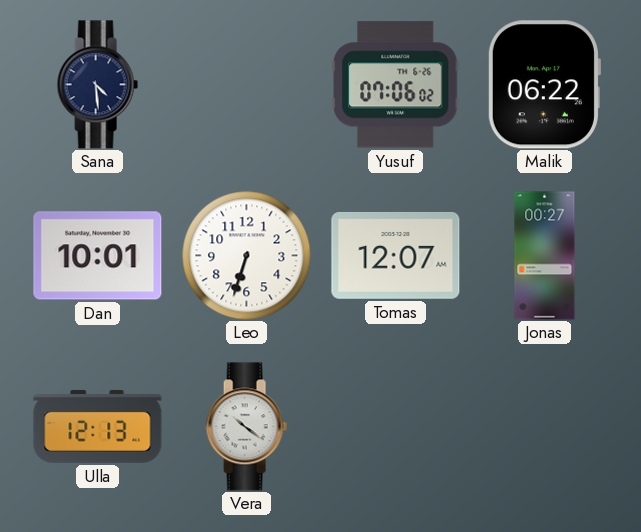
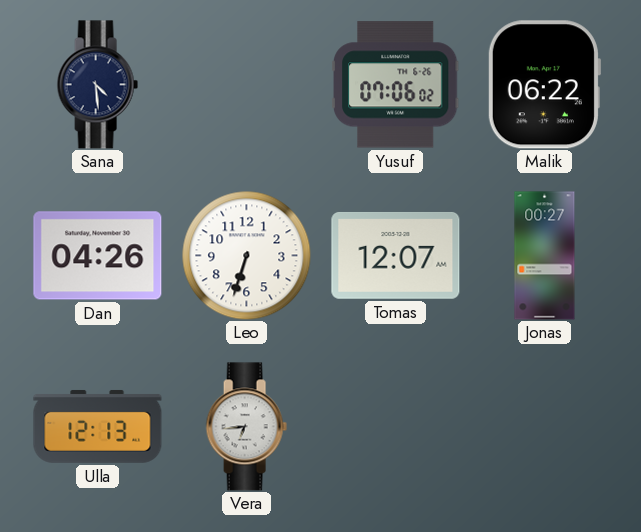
Dan: 10:01 -> 04:26
Vera: 10:21 -> 6:44
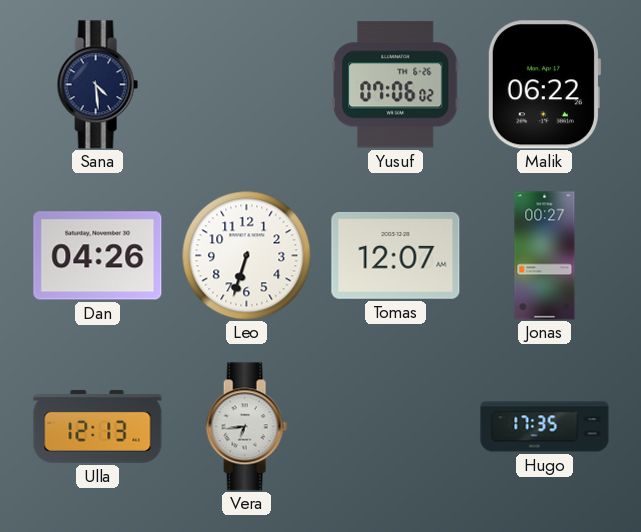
Hugo: none -> 17:35
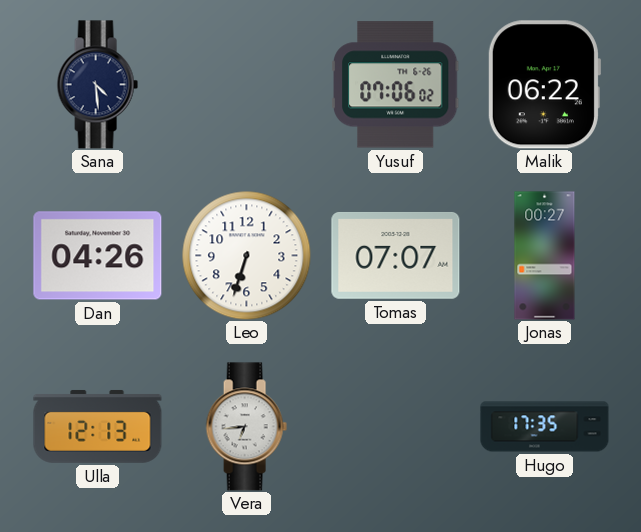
Tomas: 12:07 -> 07:07
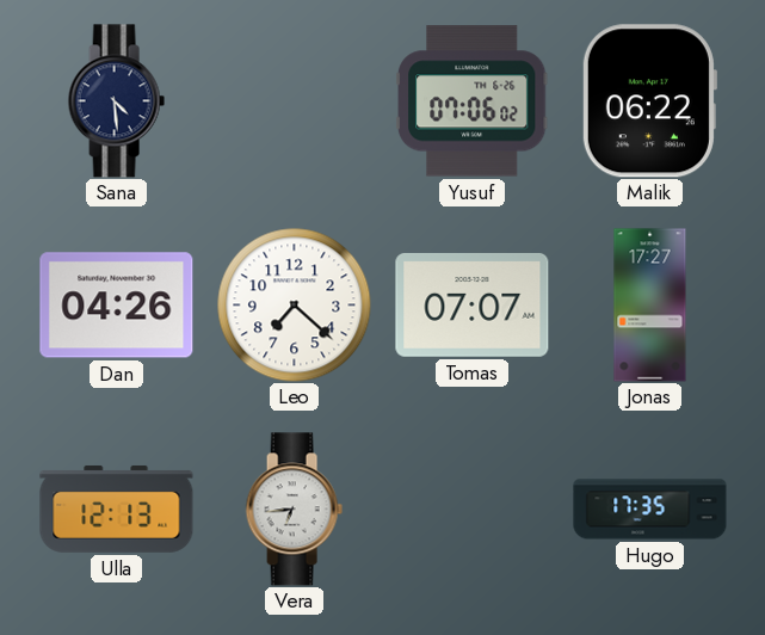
Leo: 6:33 -> 7:22
Jonas: 00:27 -> 17:27
